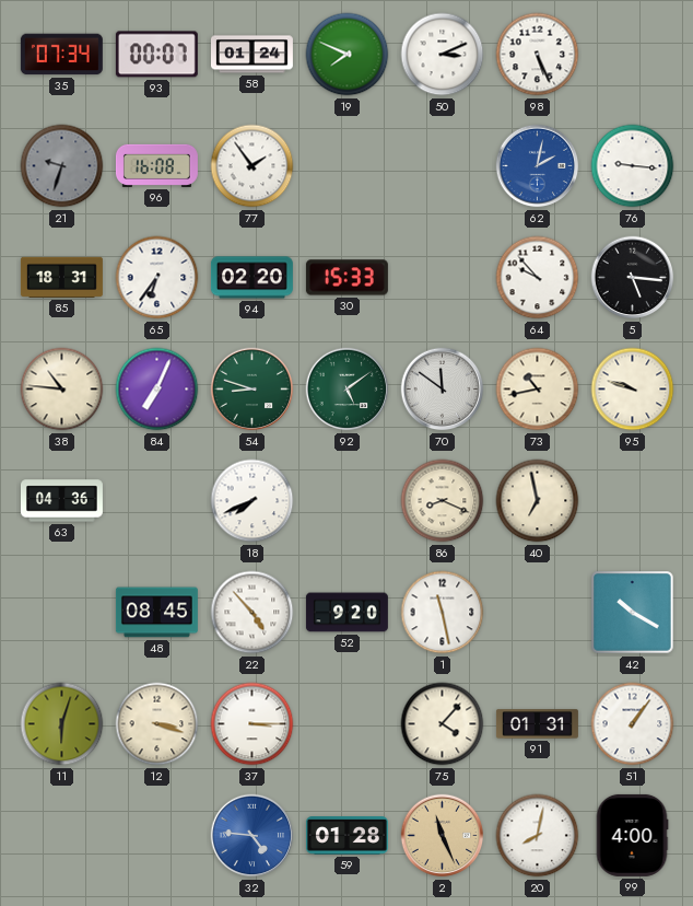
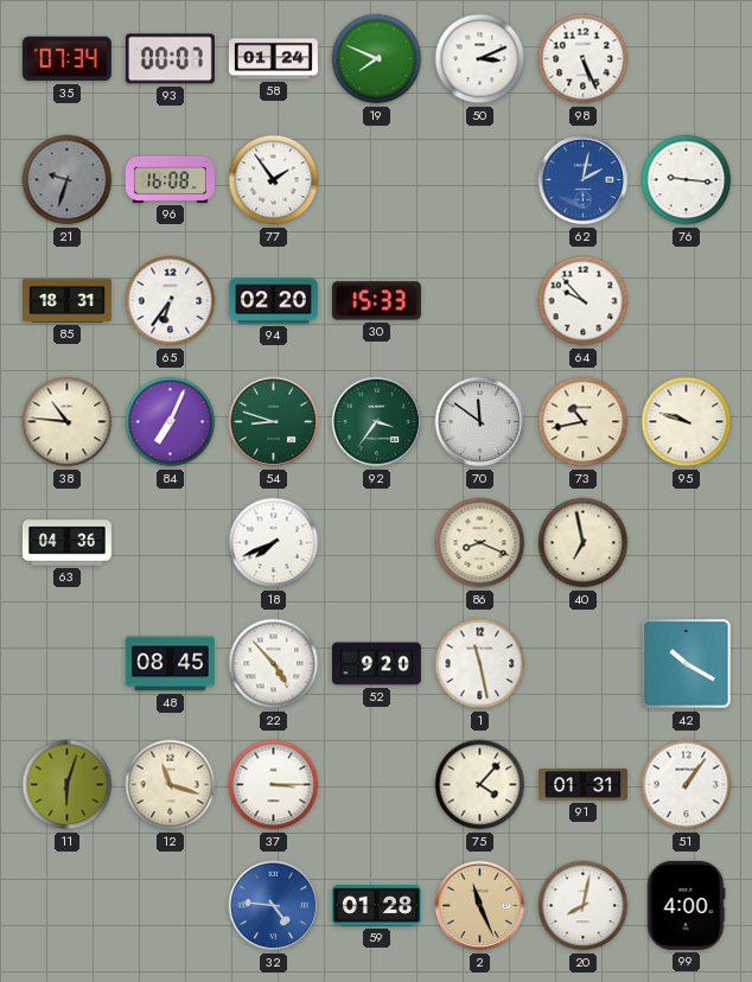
5: 5:16 -> none
92: 5:09 -> 3:36
12: 3:18 -> 11:18
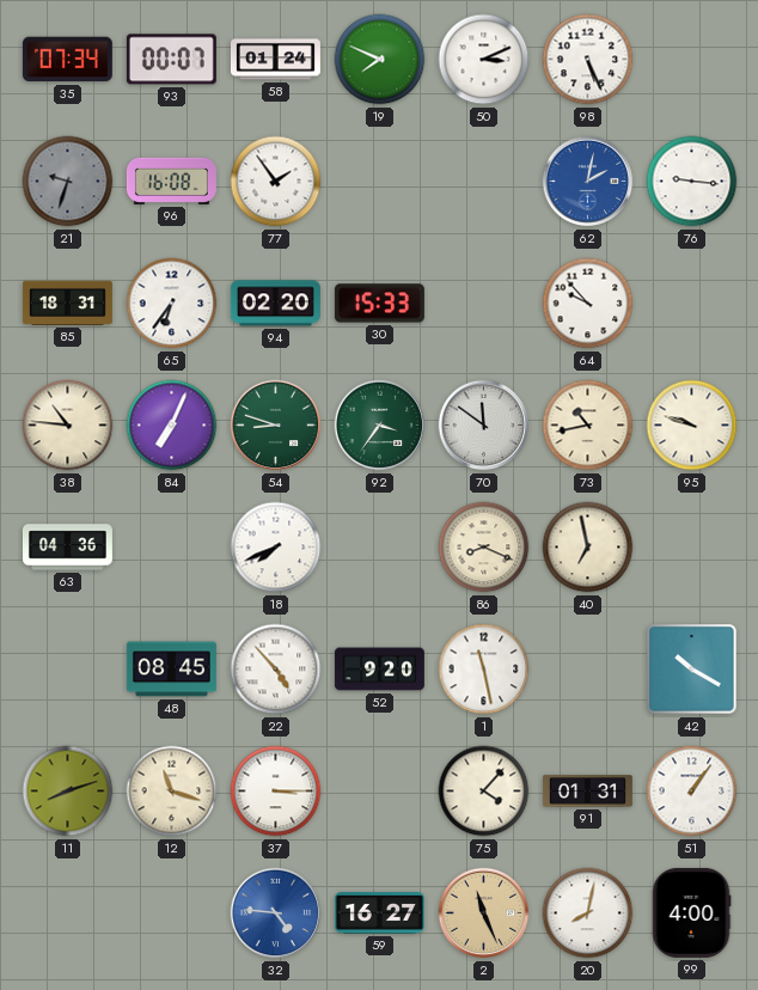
11: 6:03 -> 8:12
59: 01:28 -> 16:27
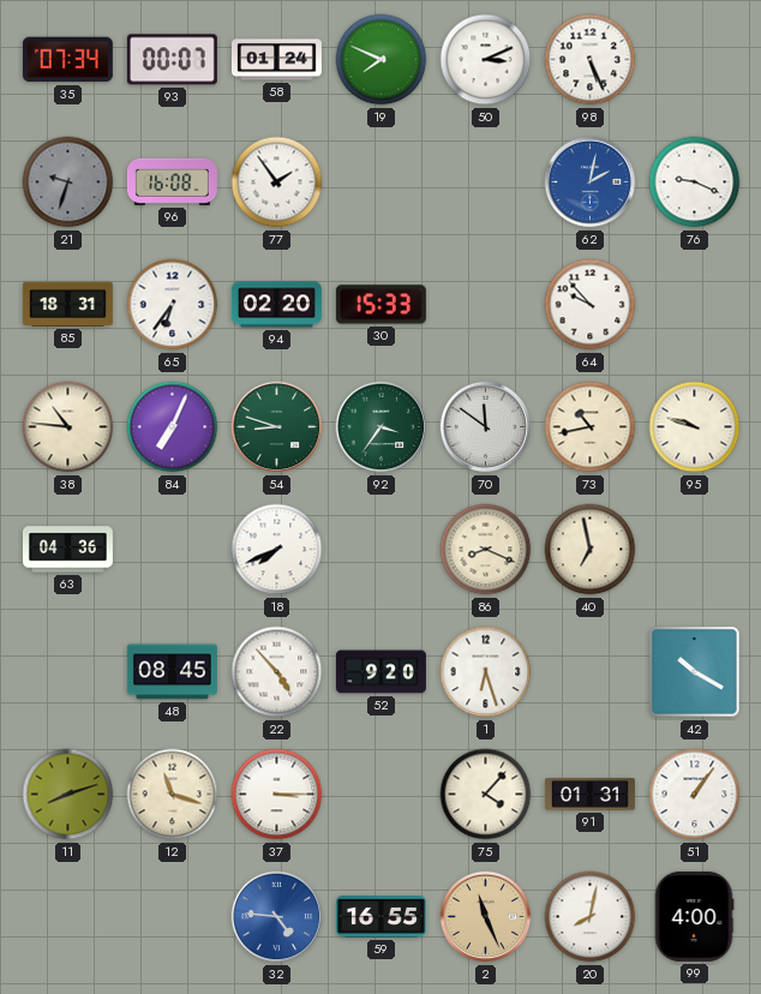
76: 9:16 -> 9:19
1: 11:28 -> 6:27
59: 16:27 -> 16:55
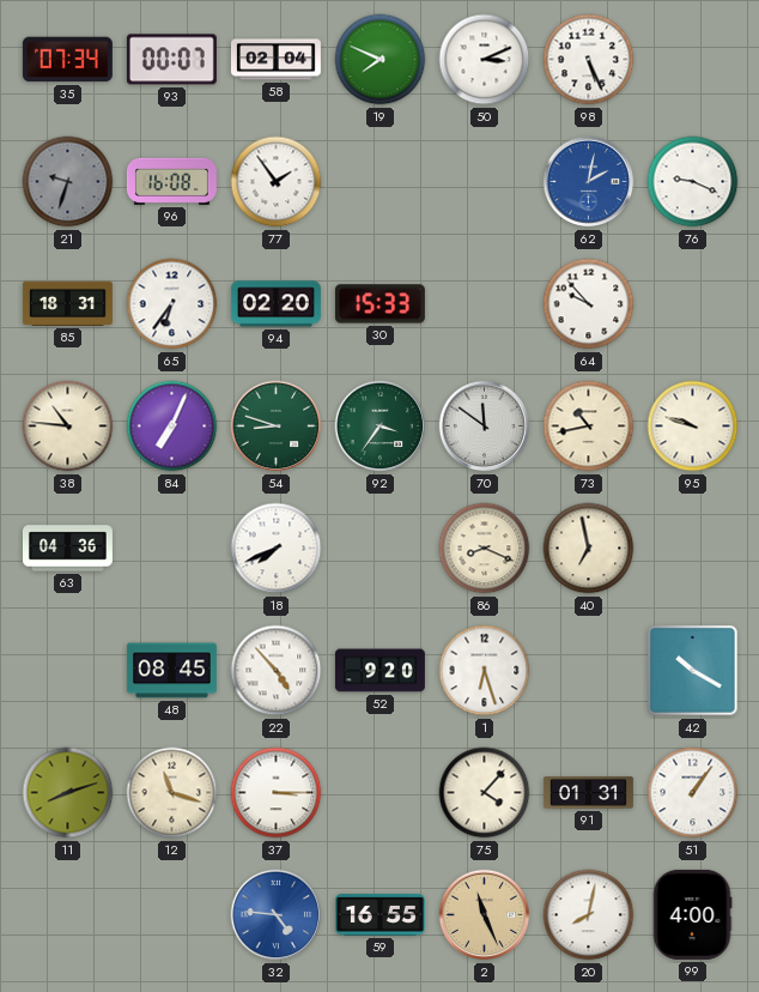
58: 01:24 -> 02:04
